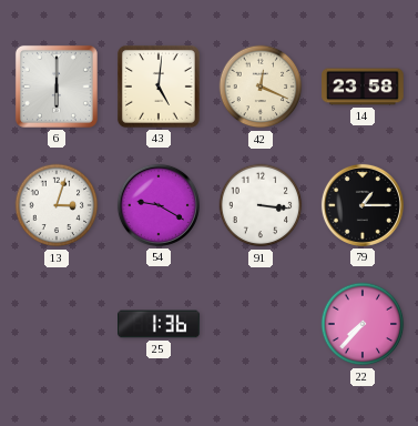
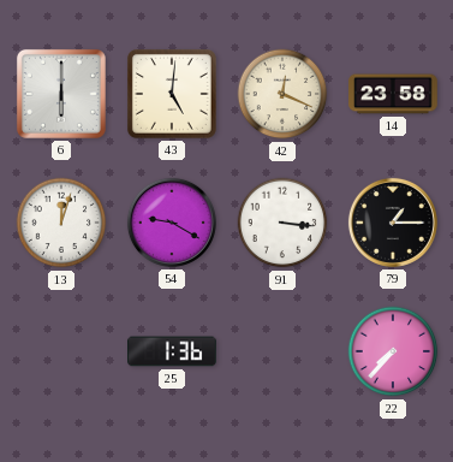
13: 3:03 -> 12:03
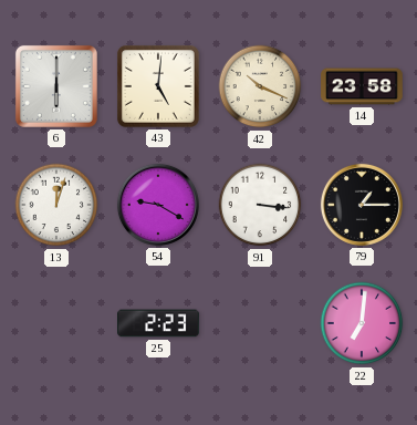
42: 12:19 -> 10:19
25: 1:36 -> 2:23
22: 7:37 -> 7:01
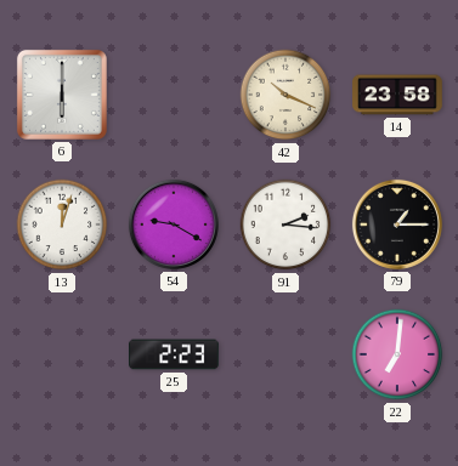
43: 5:01 -> none
91: 3:16 -> 2:16
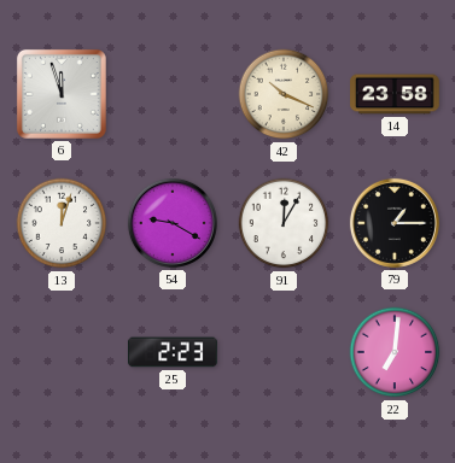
6: 6:00 -> 11:57
91: 2:16 -> 12:05
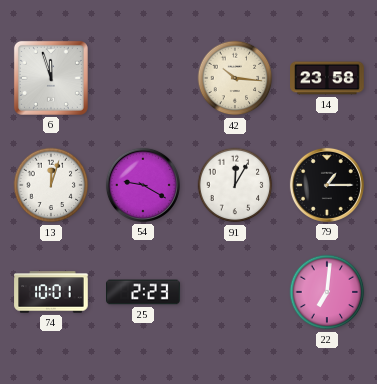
42: 10:19 -> 10:16
74: none -> 10:01
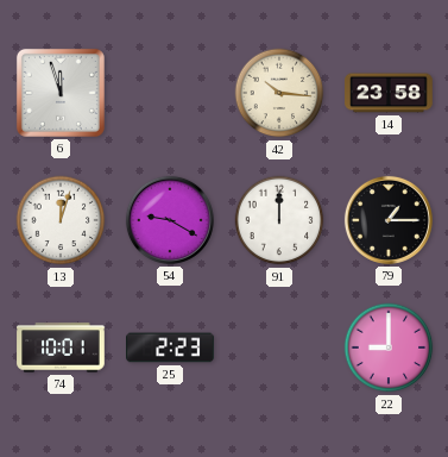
91: 12:05 -> 12:00
22: 7:01 -> 9:00
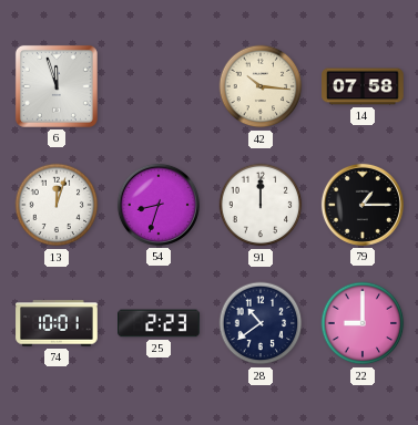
14: 23:58 -> 07:58
54: 9:20 -> 8:33
28: none -> 10:39
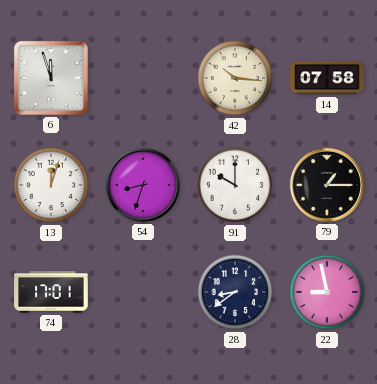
91: 12:00 -> 10:00
74: 10:01 -> 17:01
25: 2:23 -> none
28: 10:39 -> 8:39
22: 9:00 -> 8:58
